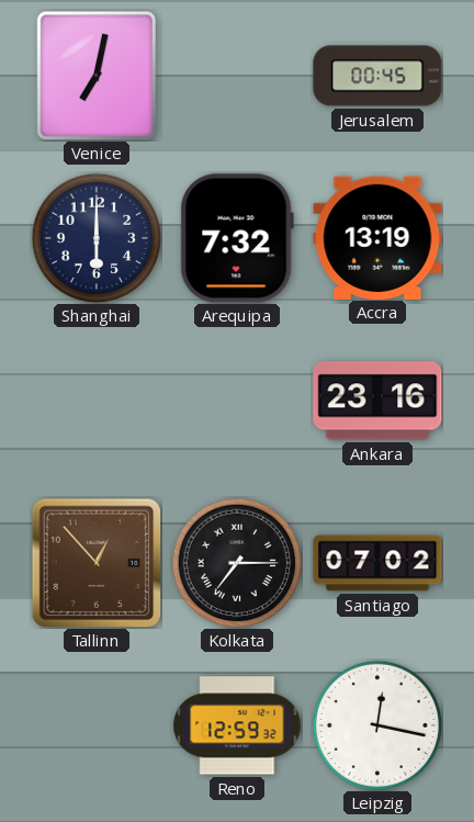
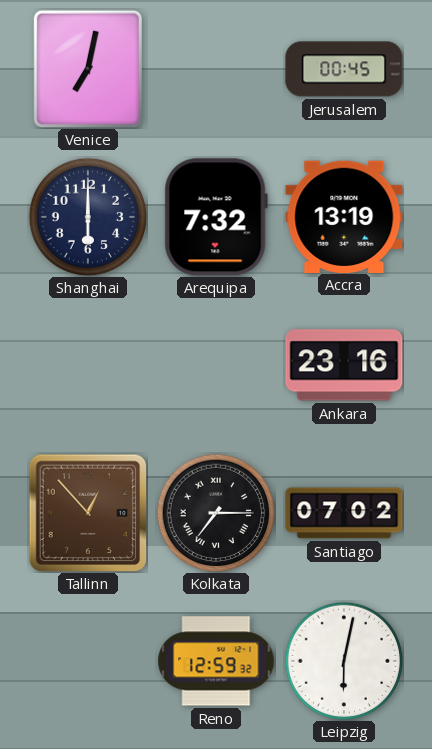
Leipzig: 12:17 -> 6:02
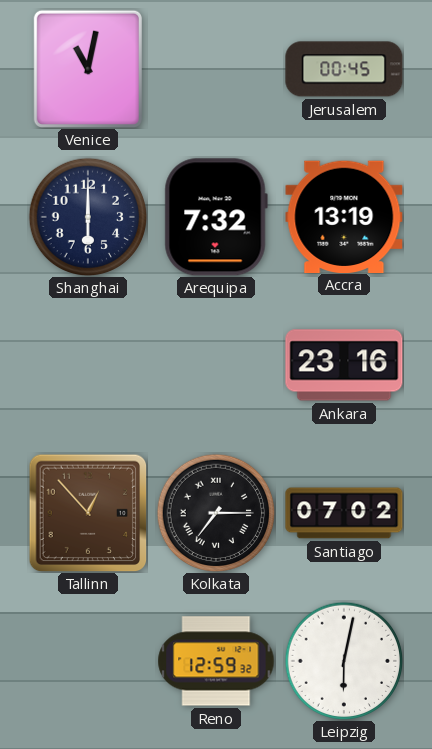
Venice: 7:02 -> 11:02
